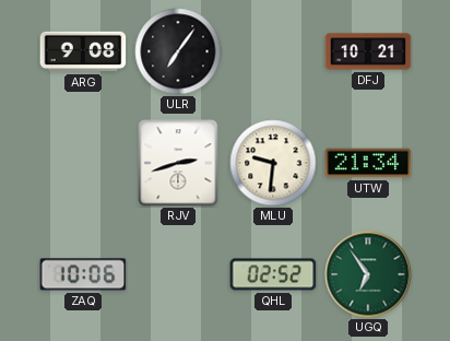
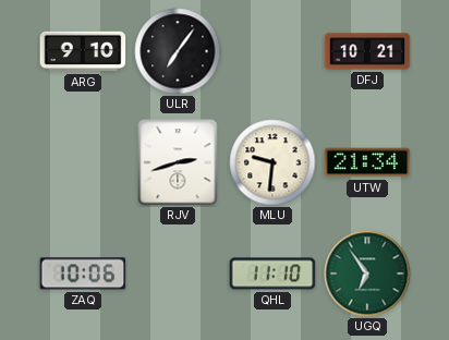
ARG: 9:08 -> 9:10
QHL: 02:52 -> 11:10
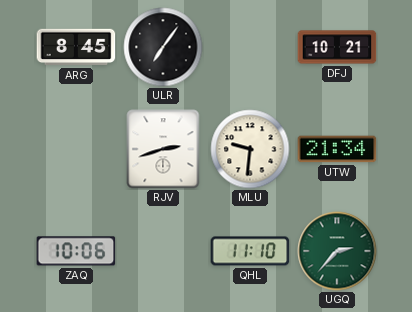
ARG: 9:10 -> 8:45
UGQ: 6:54 -> 2:37
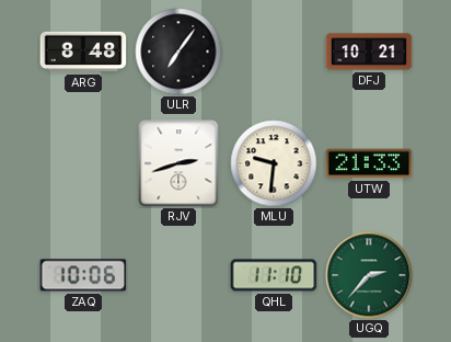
ARG: 8:45 -> 8:48
UTW: 21:34 -> 21:33
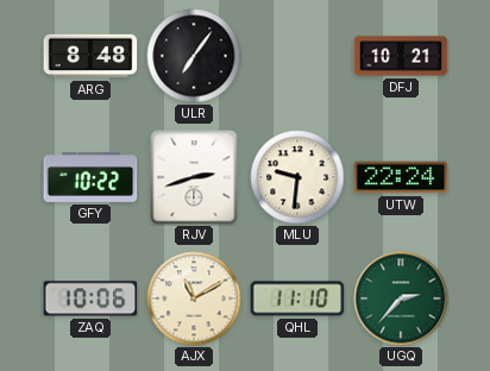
GFY: none -> 10:22
UTW: 21:33 -> 22:24
AJX: none -> 11:10
